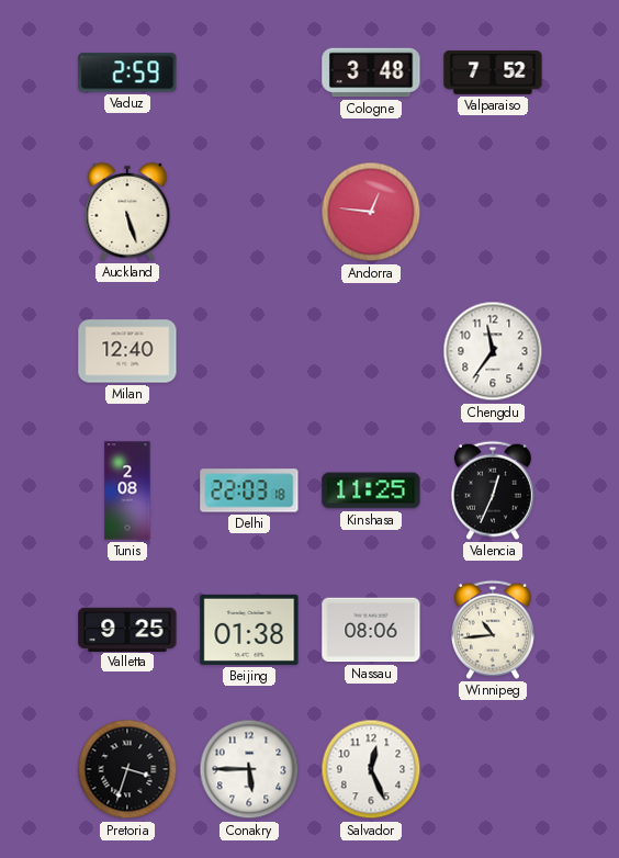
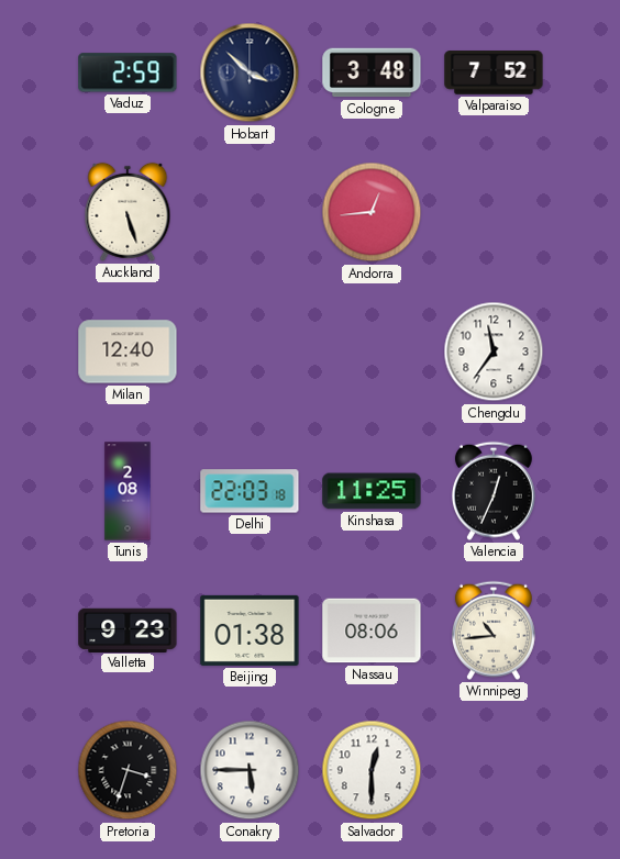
Hobart: none -> 3:52
Andorra: 12:46 -> 12:44
Valletta: 9:25 -> 9:23
Salvador: 12:26 -> 12:30
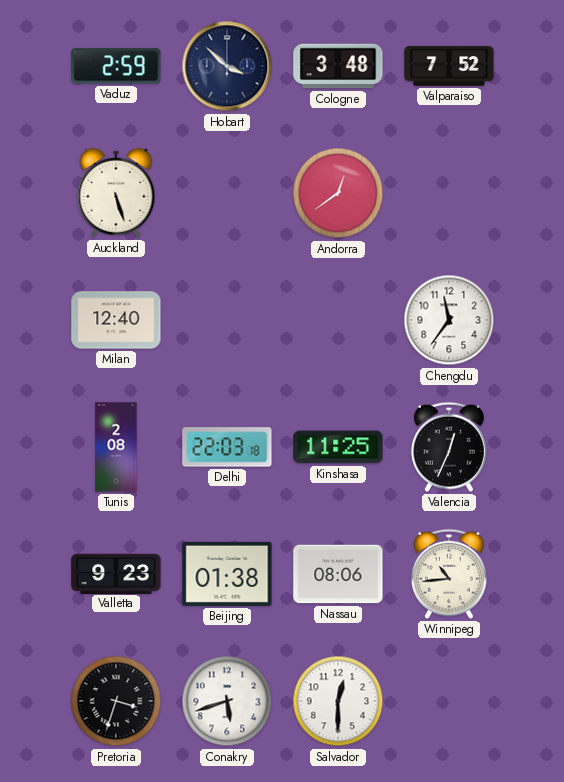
Andorra: 12:44 -> 12:39
Conakry: 5:45 -> 5:42
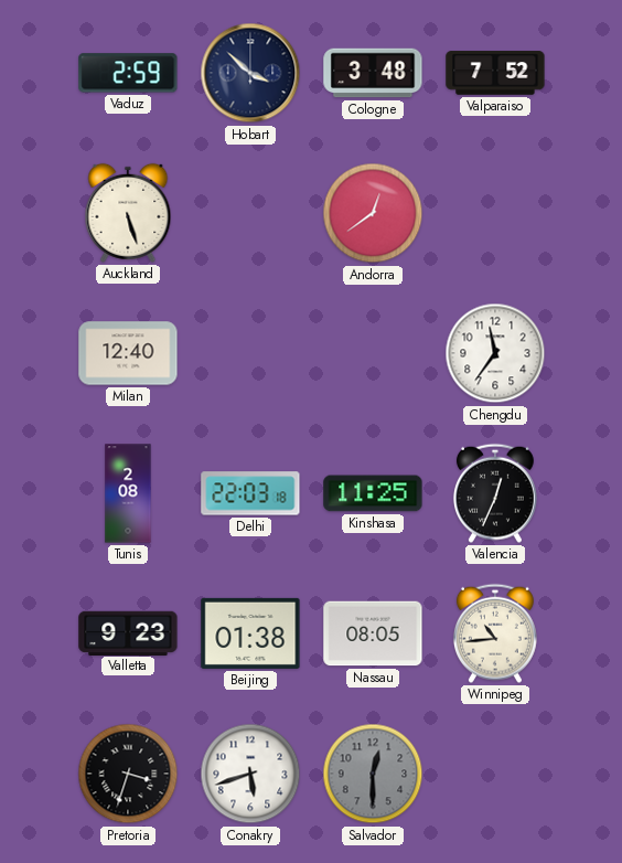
Nassau: 08:06 -> 08:05
Salvador dial: white -> grey
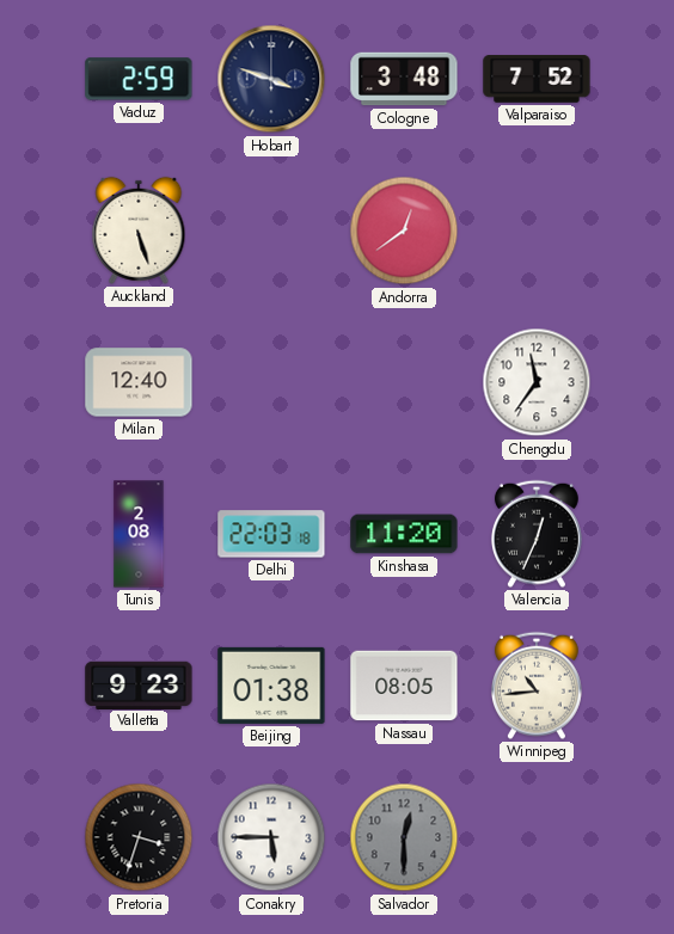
Hobart: 3:52 -> 3:48
Kinshasa: 11:25 -> 11:20
Conakry: 5:42 -> 5:45
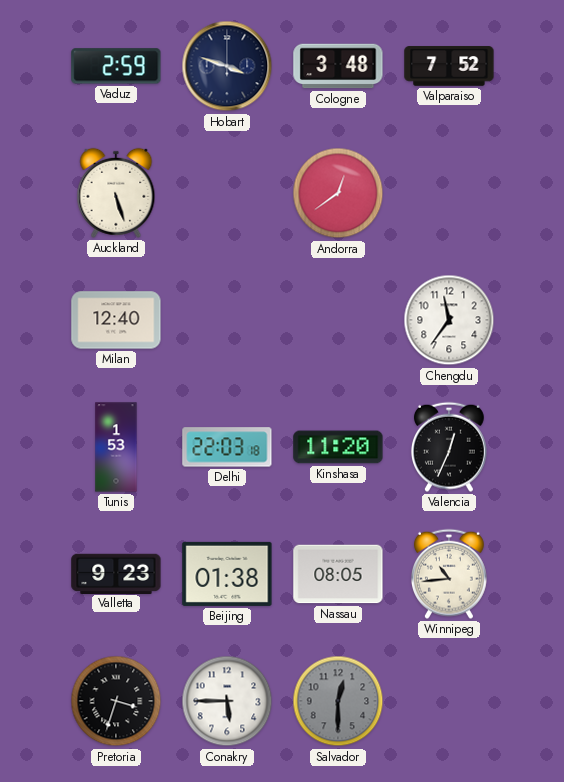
Tunis: 2:08 -> 1:53
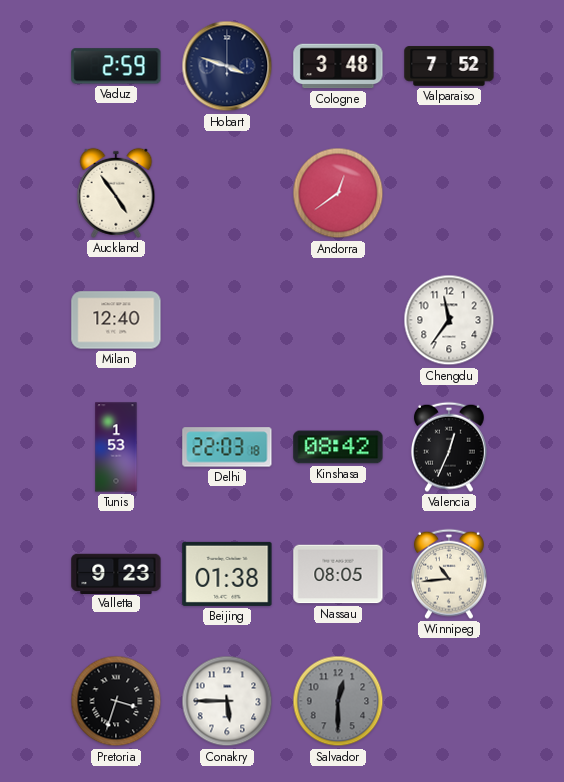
Auckland: 5:27 -> 4:54
Kinshasa: 11:20 -> 08:42
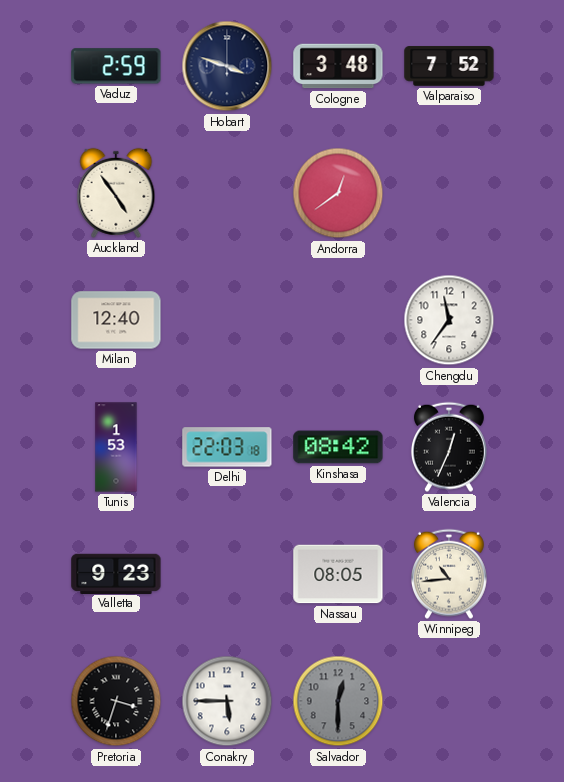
Beijing: 01:38 -> none
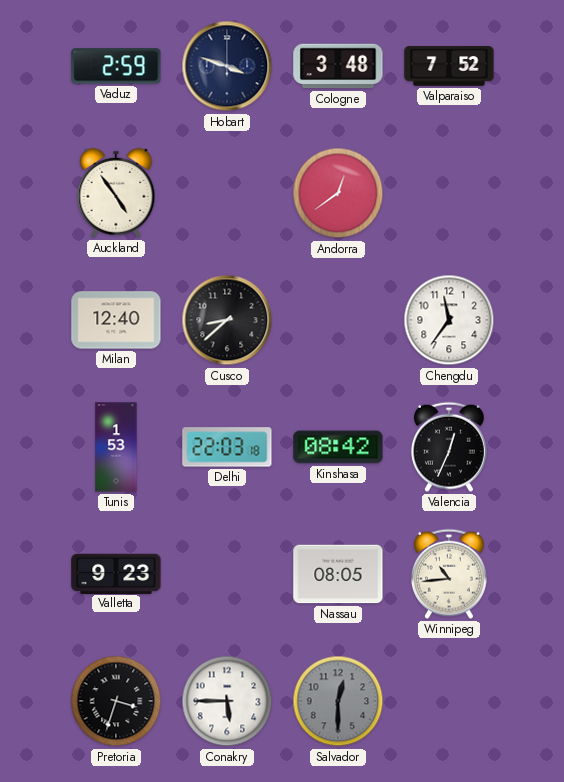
Cusco: none -> 8:38
